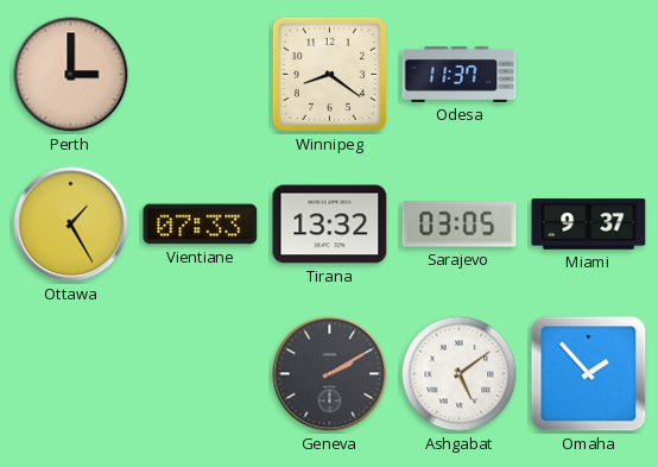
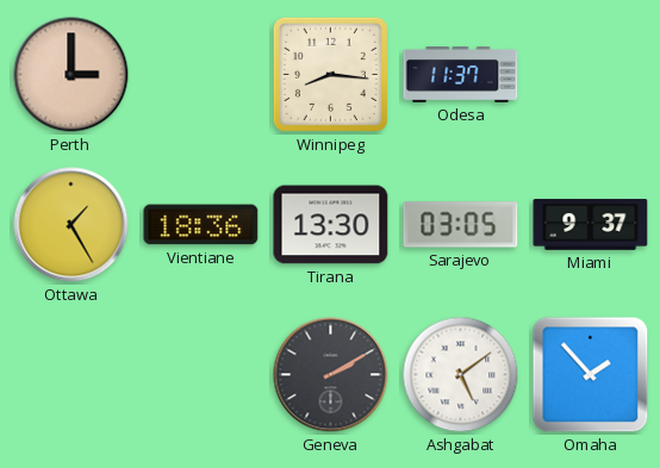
Winnipeg: 8:21 -> 8:16
Vientiane: 07:33 -> 18:36
Tirana: 13:32 -> 13:30
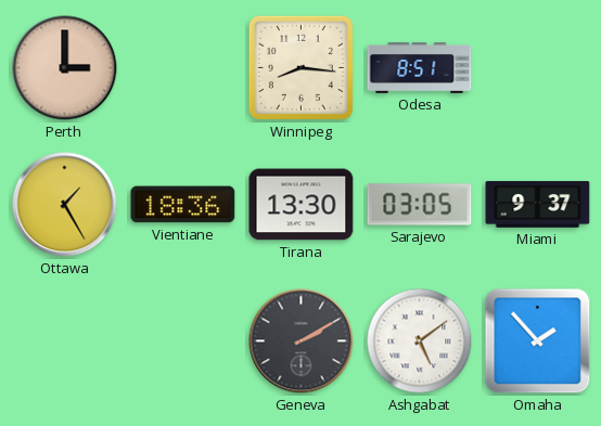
Odesa: 11:37 -> 8:51
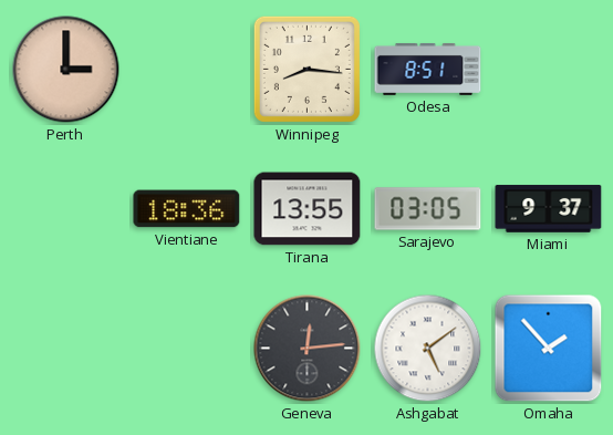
Ottawa: 1:25 -> none
Tirana: 13:30 -> 13:55
Geneva: 2:10 -> 12:14
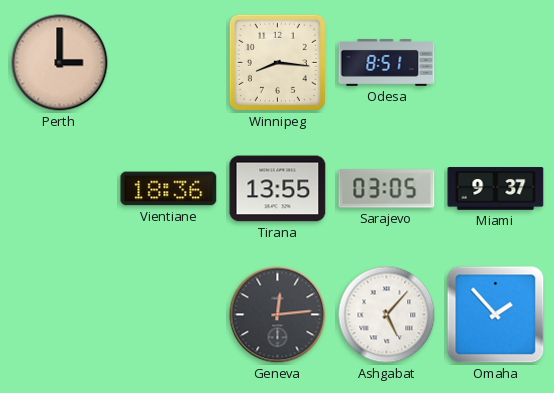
Ashgabat: 5:09 -> 5:07
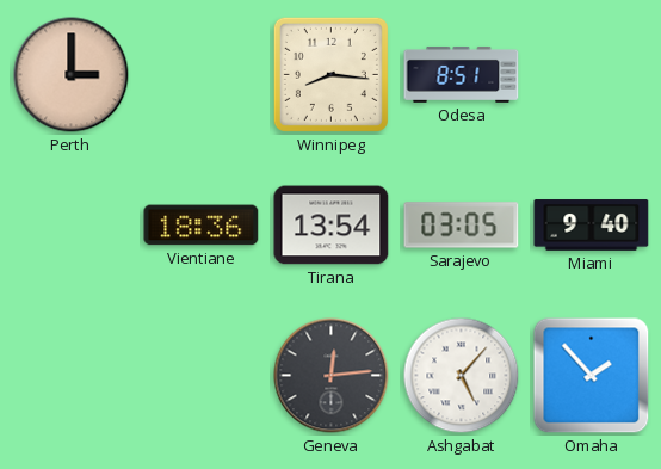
Tirana: 13:55 -> 13:54
Miami: 9:37 -> 9:40
